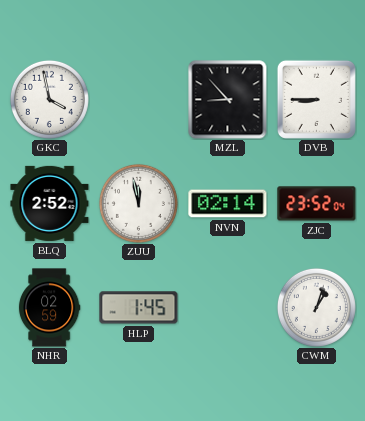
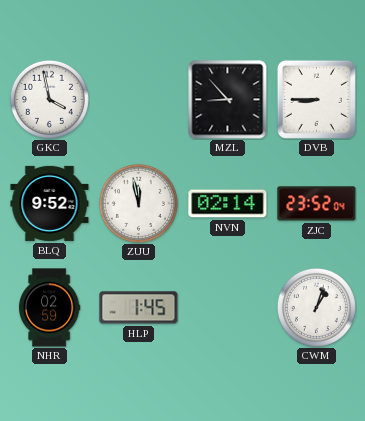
BLQ: 2:52 -> 9:52
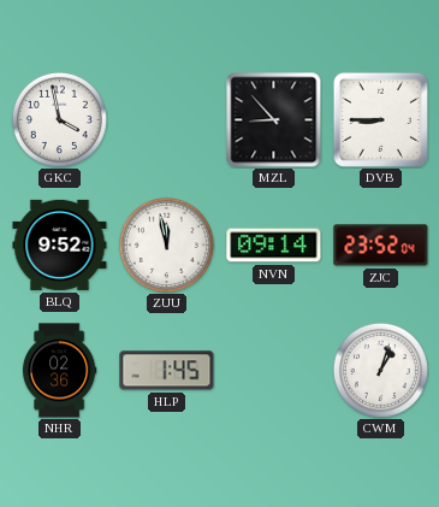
NVN: 02:14 -> 09:14
NHR: 02:59 -> 02:36
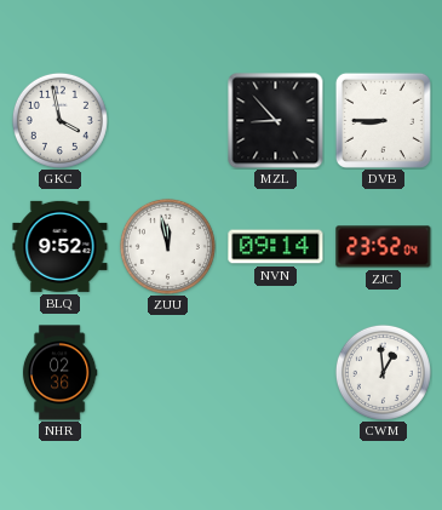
HLP: 1:45 -> none
CWM: 1:03 -> 12:59
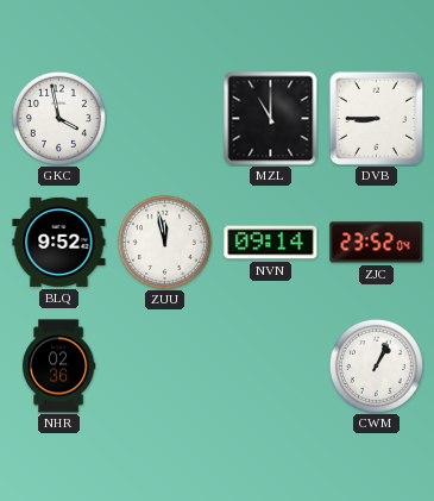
MZL: 8:53 -> 11:00
CWM: 12:59 -> 1:04
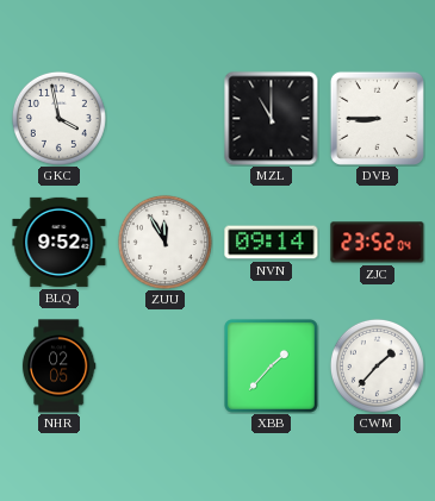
ZUU: 11:58 -> 11:55
NHR: 02:36 -> 02:05
XBB: none -> 1:37
CWM: 1:04 -> 1:37
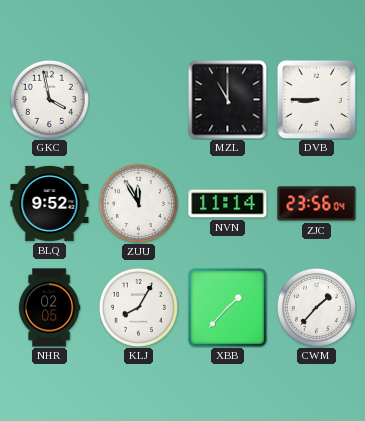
NVN: 09:14 -> 11:14
ZJC: 23:52 -> 23:56
KLJ: none -> 8:05
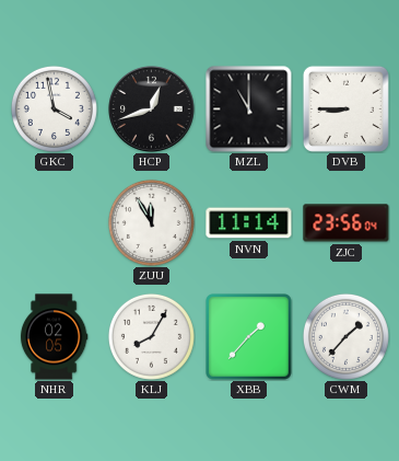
HCP: none -> 12:42
BLQ: 9:52 -> none
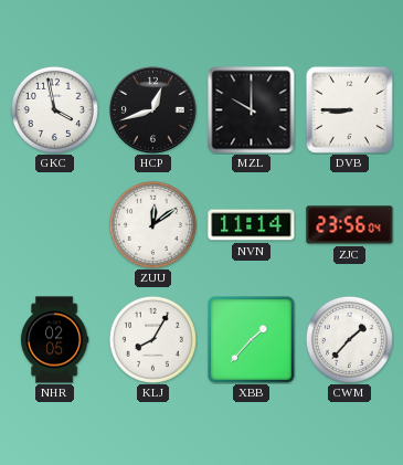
MZL: 11:00 -> 10:00
ZUU: 11:55 -> 12:09
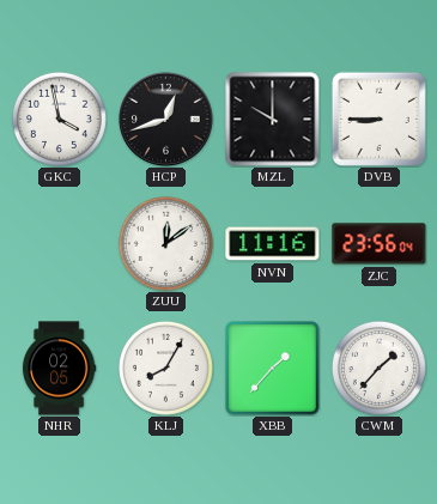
NVN: 11:14 -> 11:16
